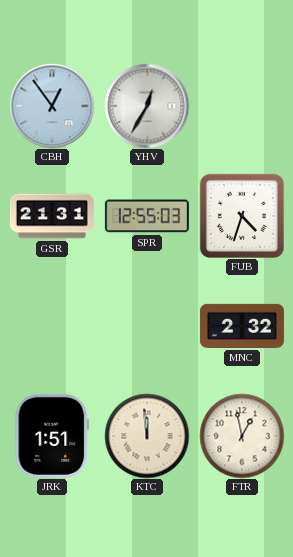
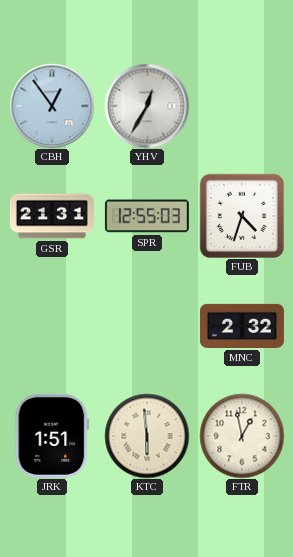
KTC: 11:59 -> 5:59
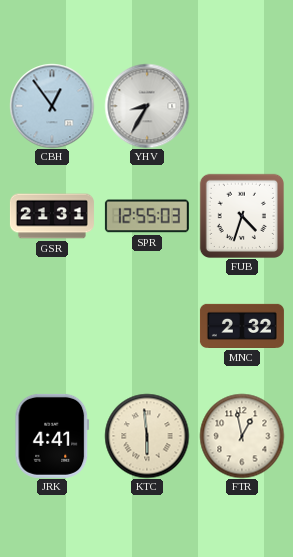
YHV: 12:35 -> 8:35
JRK: 1:51 -> 4:41
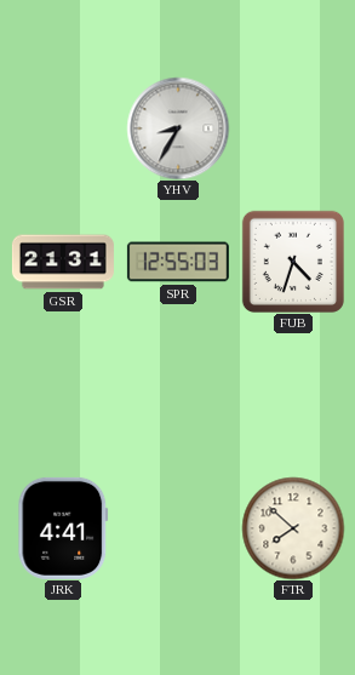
CBH: 12:54 -> none
MNC: 2:32 -> none
KTC: 5:59 -> none
FTR: 12:58 -> 7:52
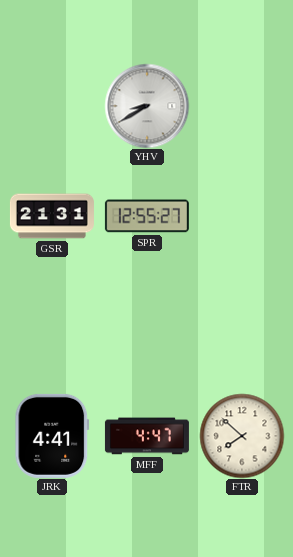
YHV: 8:35 -> 8:40
SPR: 12:55:03 -> 12:55:27
FUB: 4:33 -> none
MFF: none -> 4:47
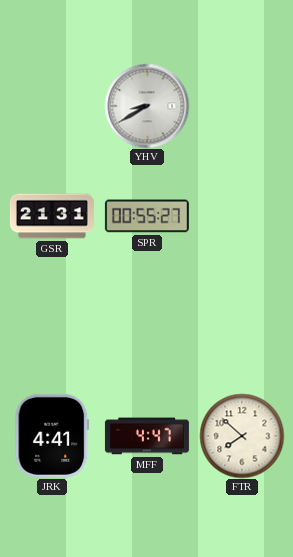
SPR: 12:55 -> 00:55
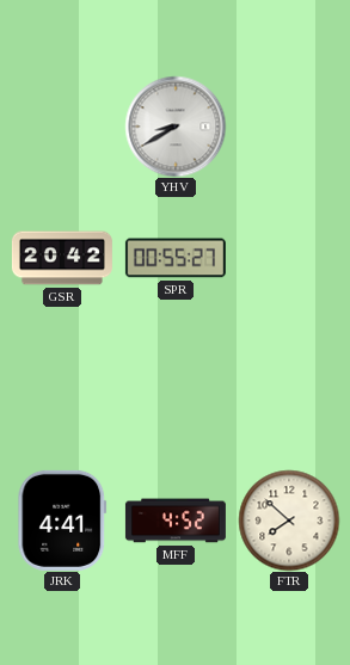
GSR: 21:31 -> 20:42
MFF: 4:47 -> 4:52
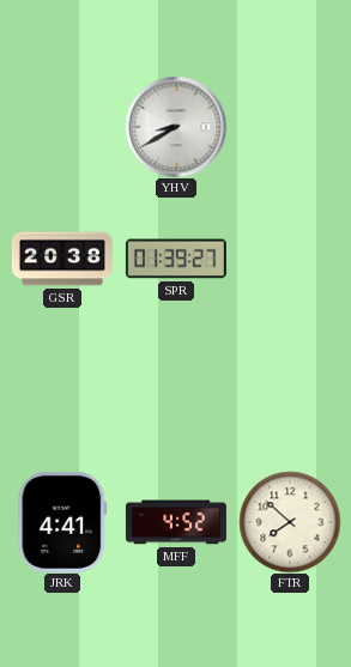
GSR: 20:42 -> 20:38
SPR: 00:55 -> 01:39
